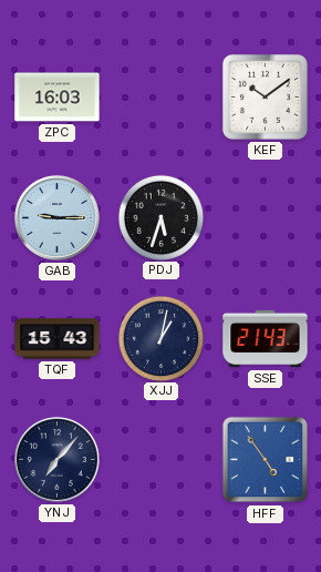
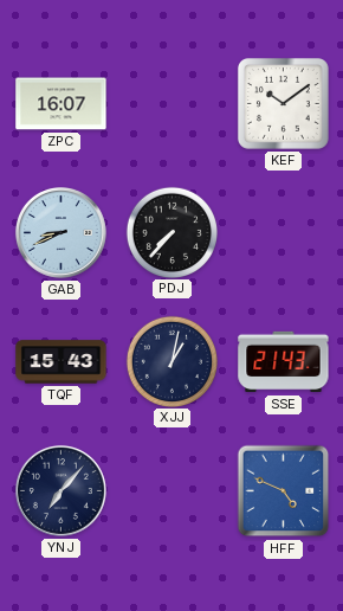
ZPC: 16:03 -> 16:07
GAB: 9:15 -> 8:41
PDJ: 5:33 -> 7:37
HFF: 4:54 -> 4:49
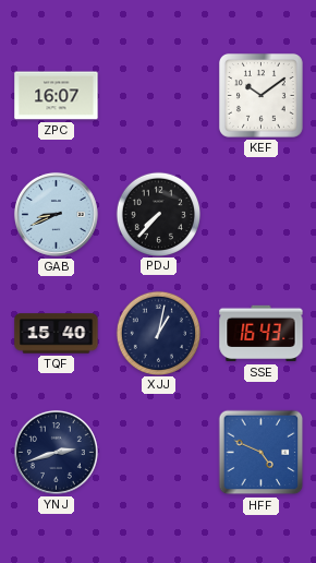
TQF: 15:43 -> 15:40
SSE: 21:43 -> 16:43
YNJ: 7:07 -> 2:42
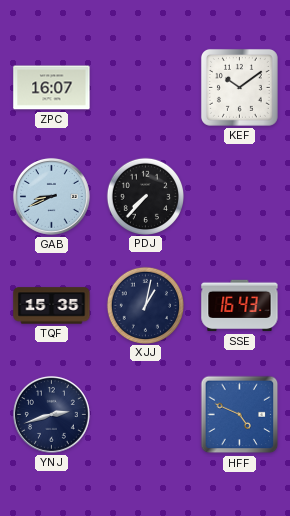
TQF: 15:40 -> 15:35
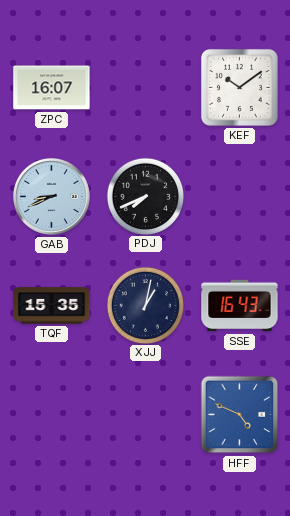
PDJ: 7:37 -> 7:41
YNJ: 2:42 -> none
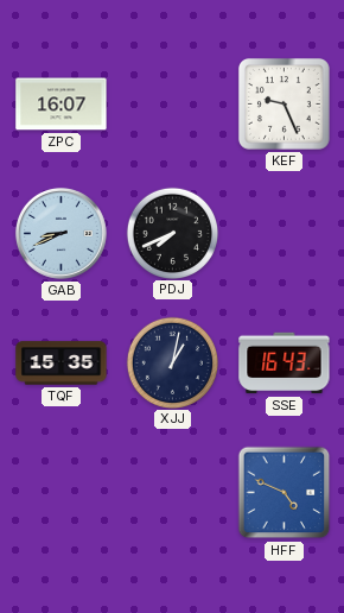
KEF: 10:09 -> 9:26
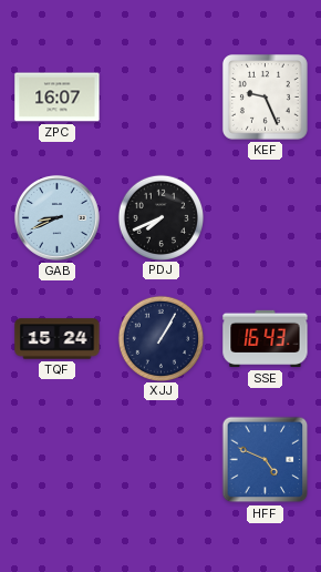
TQF: 15:35 -> 15:24
XJJ: 1:02 -> 1:05
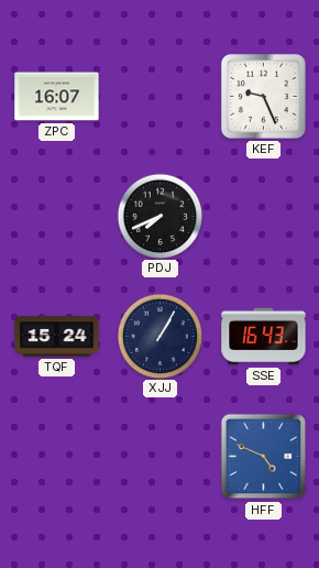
GAB: 8:41 -> none
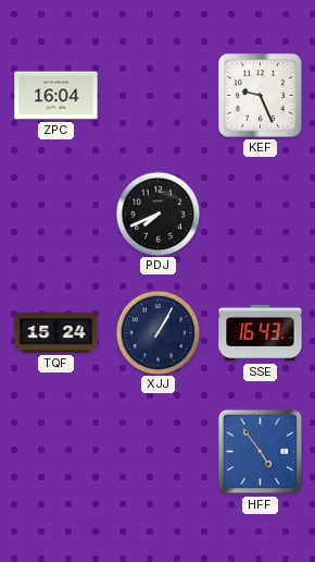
ZPC: 16:07 -> 16:04
HFF: 4:49 -> 4:54
